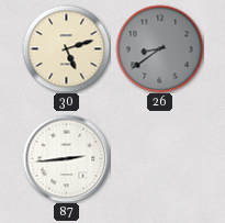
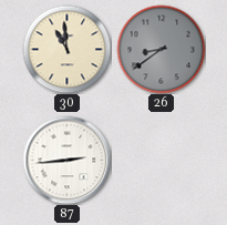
30: 5:12 -> 10:59
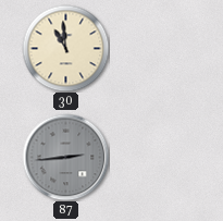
26: 8:39 -> none
87 dial: white -> grey
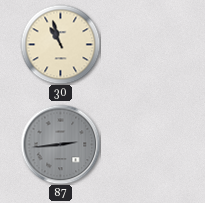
30: 10:59 -> 10:57
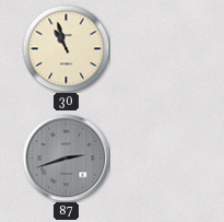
87: 2:44 -> 2:42
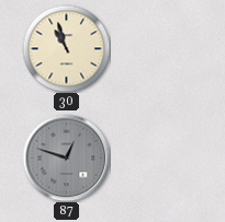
87: 2:42 -> 12:48
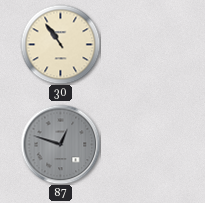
30: 10:57 -> 10:54
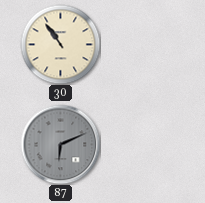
87: 12:48 -> 6:11
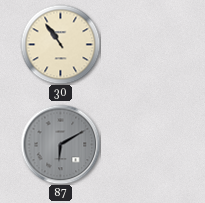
87: 6:11 -> 6:10
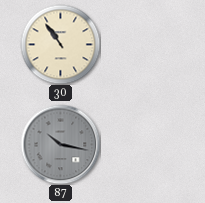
87: 6:10 -> 10:17
